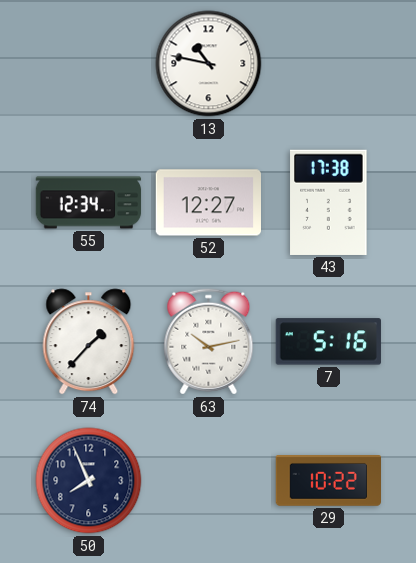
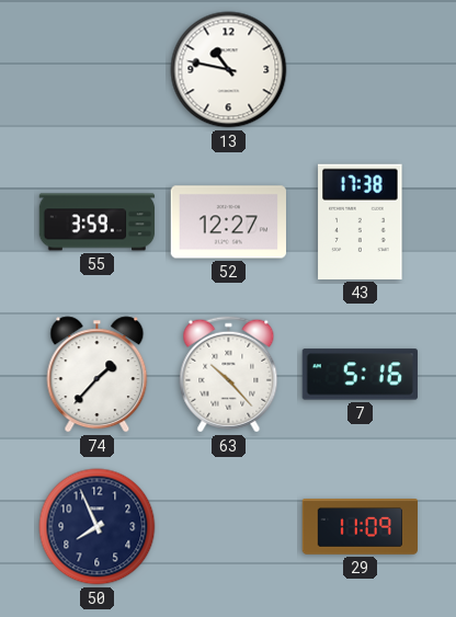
55: 12:34 -> 3:59
63: 10:13 -> 10:23
29: 10:22 -> 11:09
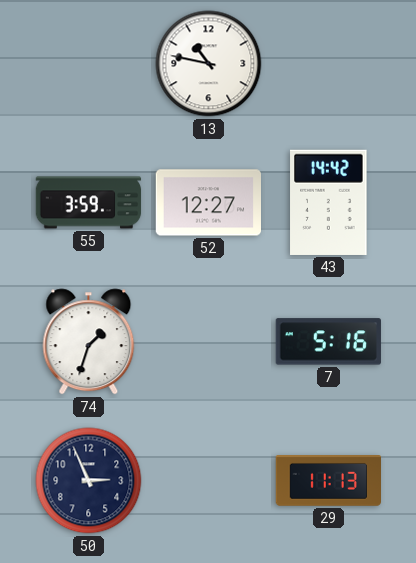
43: 17:38 -> 14:42
74: 1:37 -> 1:33
63: 10:23 -> none
50: 7:56 -> 2:56
29: 11:09 -> 11:13
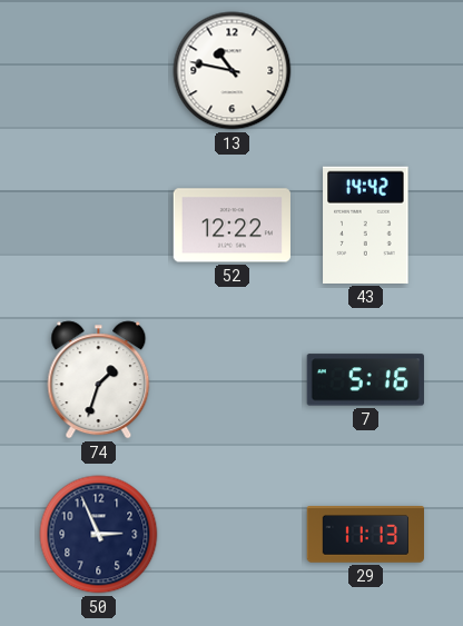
55: 3:59 -> none
52: 12:27 -> 12:22
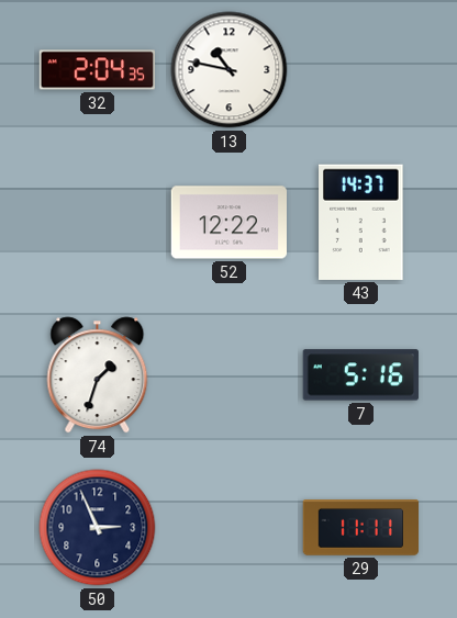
32: none -> 2:04
43: 14:42 -> 14:37
29: 11:13 -> 11:11
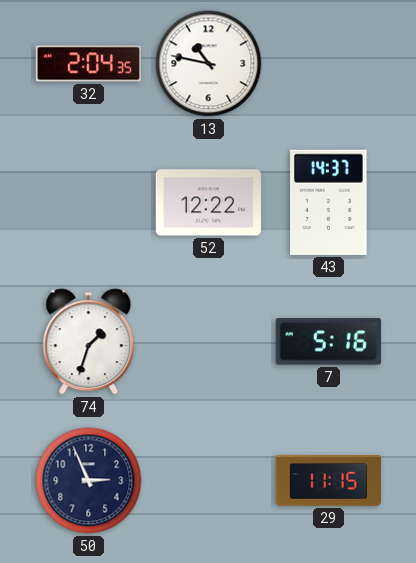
29: 11:11 -> 11:15
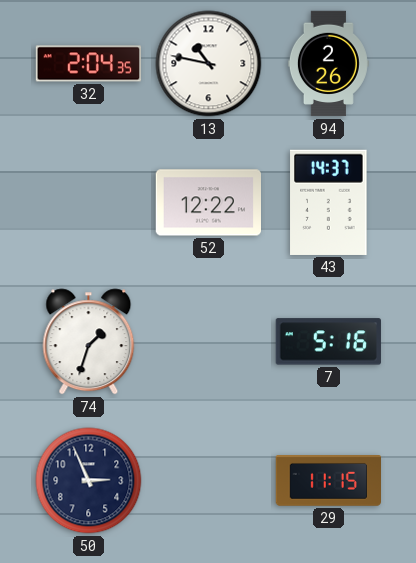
94: none -> 2:26
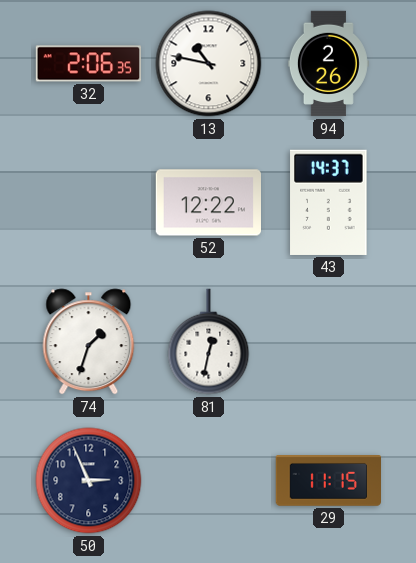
32: 2:04 -> 2:06
81: none -> 12:32
7: 5:16 -> none
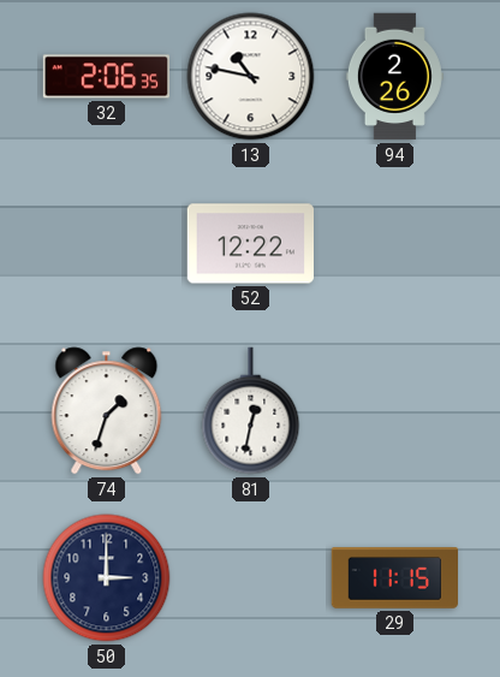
43: 14:37 -> none
50: 2:56 -> 3:00
